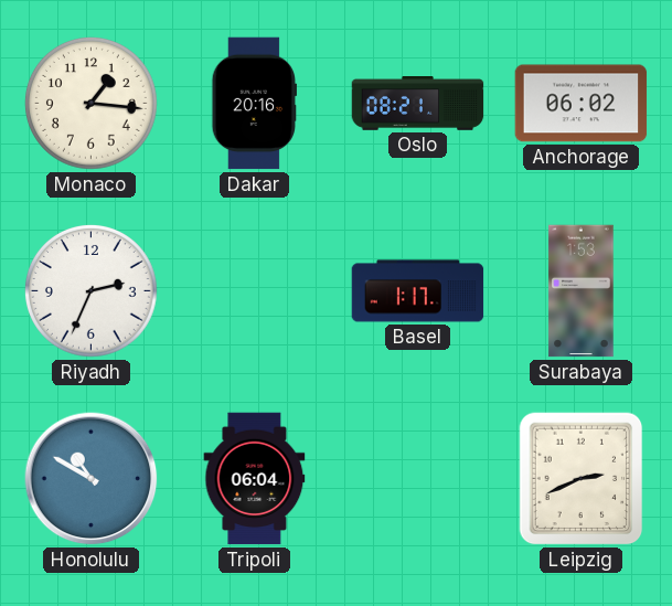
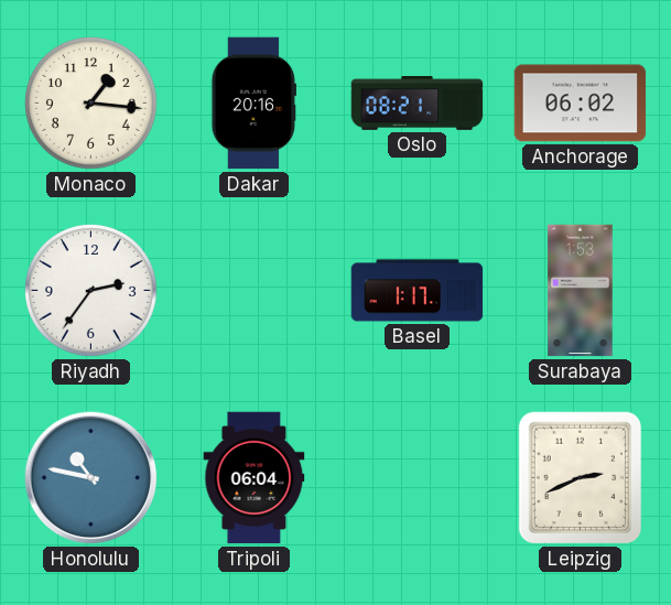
Riyadh: 2:34 -> 2:36
Honolulu: 10:50 -> 10:47
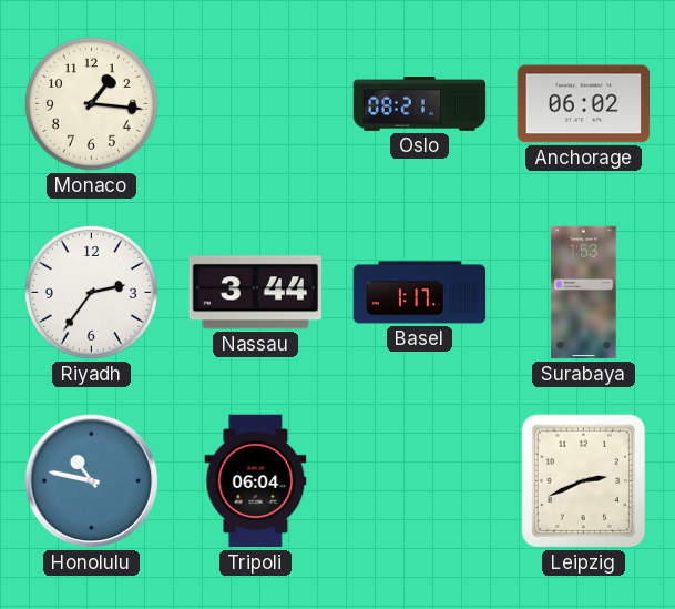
Dakar: 20:16 -> none
Nassau: none -> 3:44
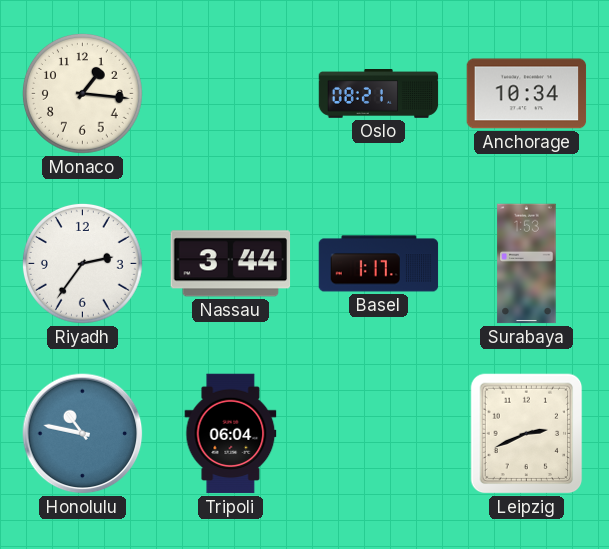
Anchorage: 06:02 -> 10:34
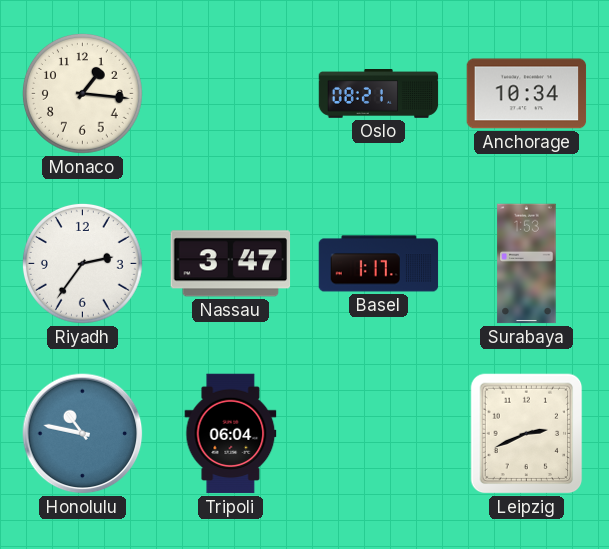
Nassau: 3:44 -> 3:47
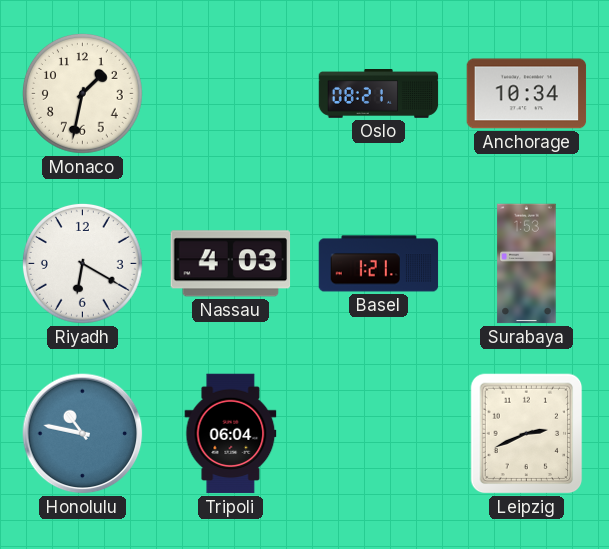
Monaco: 1:16 -> 1:32
Riyadh: 2:36 -> 6:20
Nassau: 3:47 -> 4:03
Basel: 1:17 -> 1:21
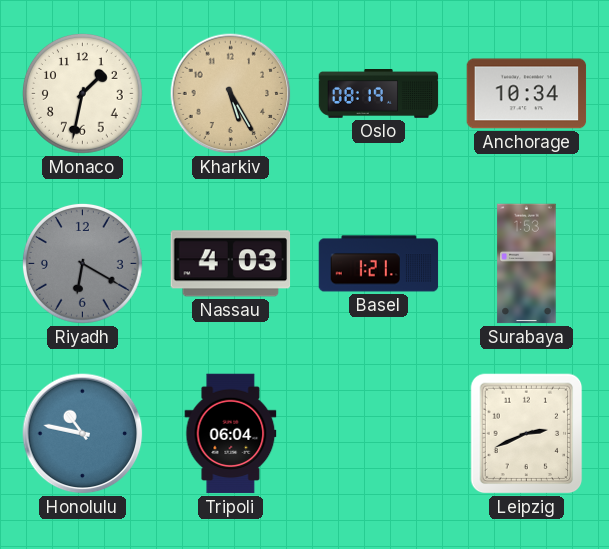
Kharkiv: none -> 5:25
Oslo: 08:21 -> 08:19
Riyadh dial: white -> grey
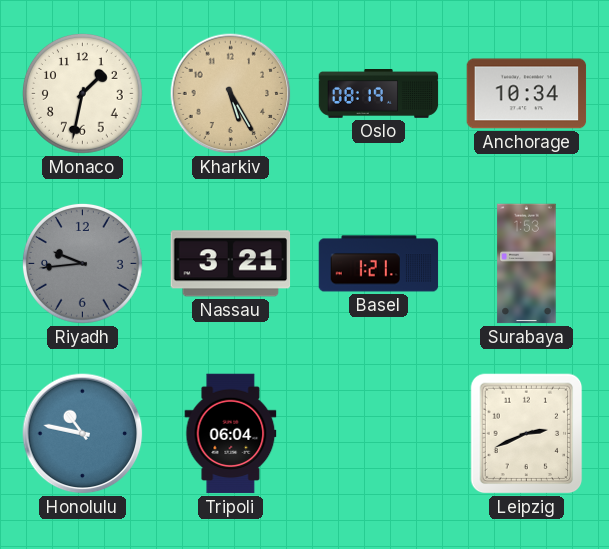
Riyadh: 6:20 -> 9:44
Nassau: 4:03 -> 3:21
